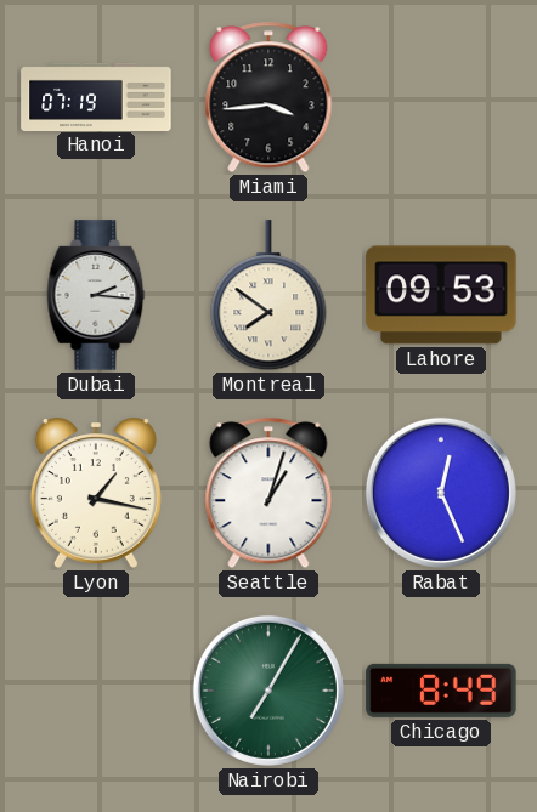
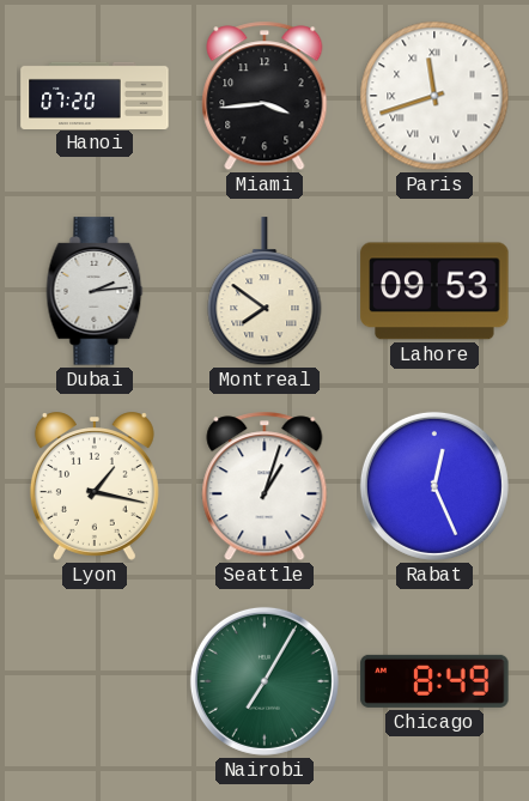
Hanoi: 07:19 -> 07:20
Paris: none -> 11:42
Dubai: 2:16 -> 2:14
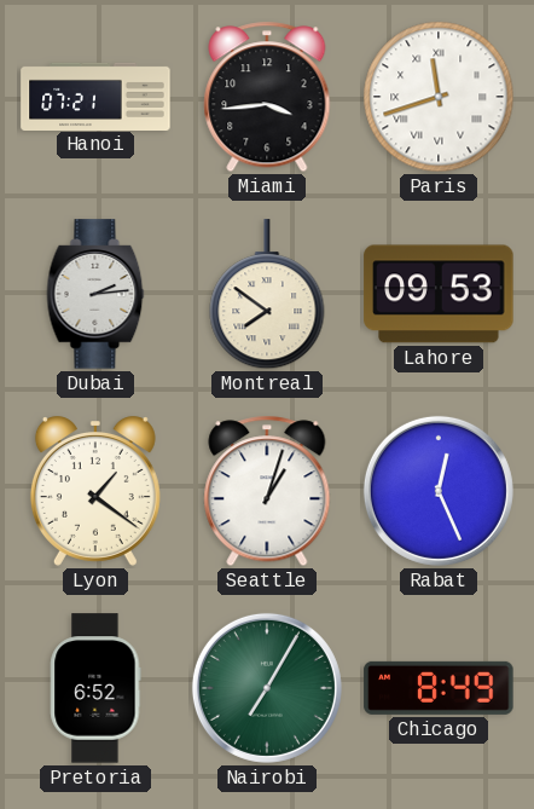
Hanoi: 07:20 -> 07:21
Lyon: 1:17 -> 1:21
Pretoria: none -> 6:52
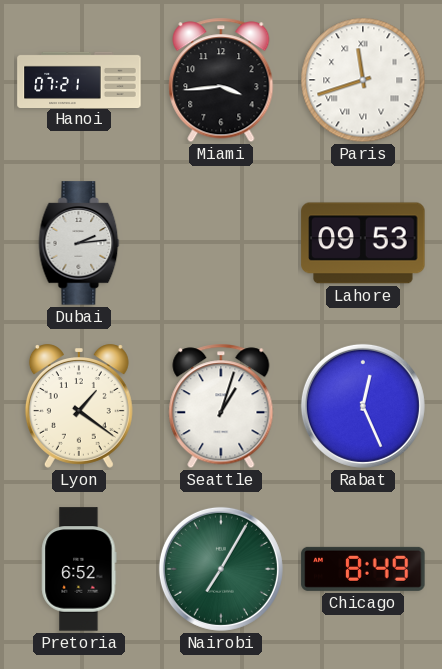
Montreal: 7:51 -> none
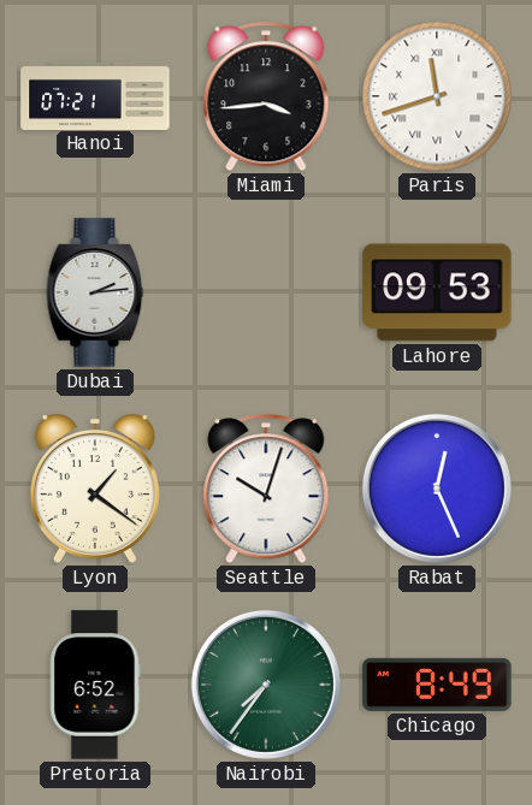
Seattle: 1:03 -> 10:03
Nairobi: 7:05 -> 7:36
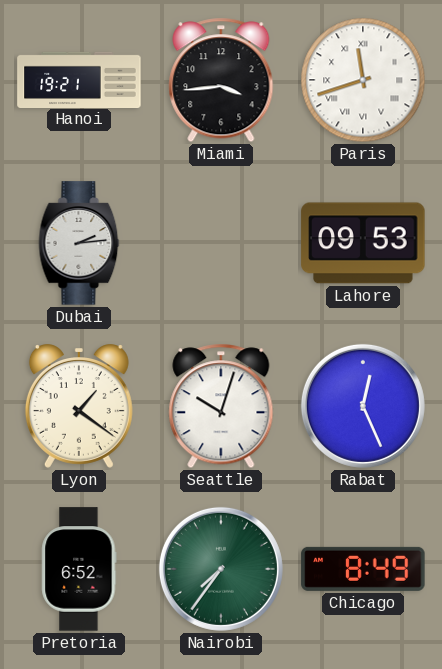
Hanoi: 07:21 -> 19:21
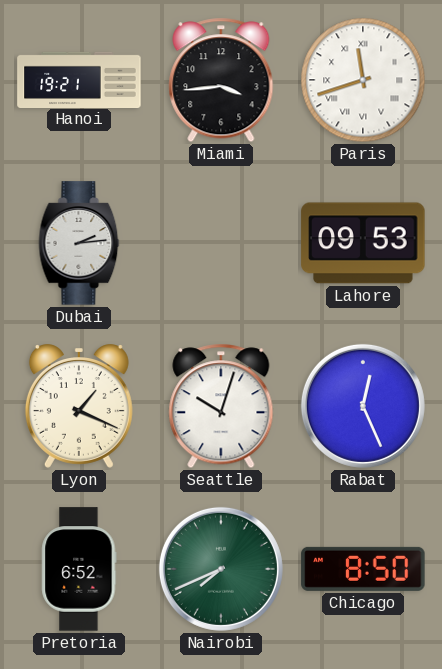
Lyon: 1:21 -> 1:19
Nairobi: 7:36 -> 7:41
Chicago: 8:49 -> 8:50
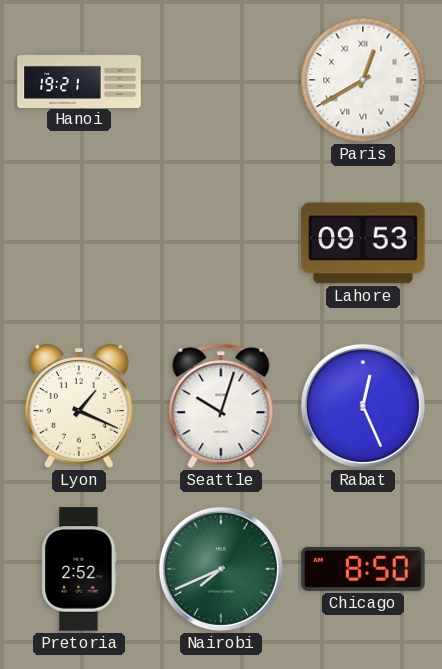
Miami: 3:44 -> none
Paris: 11:42 -> 12:40
Dubai: 2:14 -> none
Pretoria: 6:52 -> 2:52
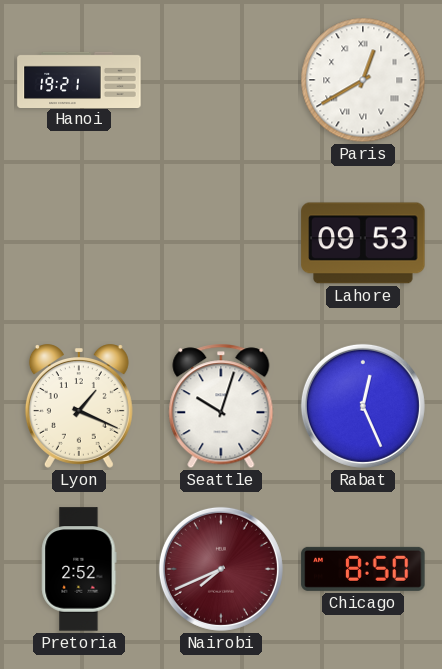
Nairobi dial: green -> burgundy
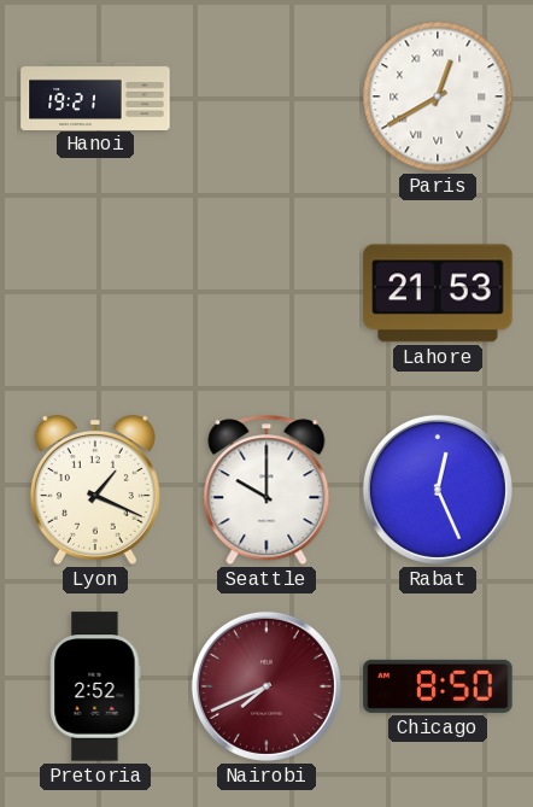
Lahore: 09:53 -> 21:53
Seattle: 10:03 -> 10:00
